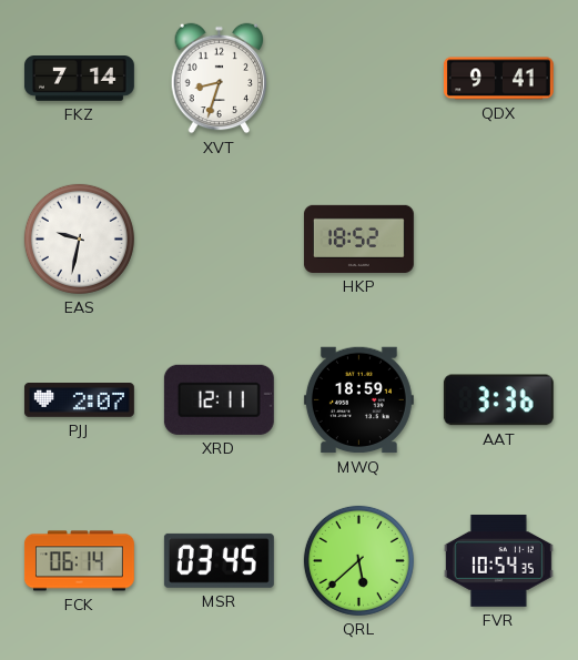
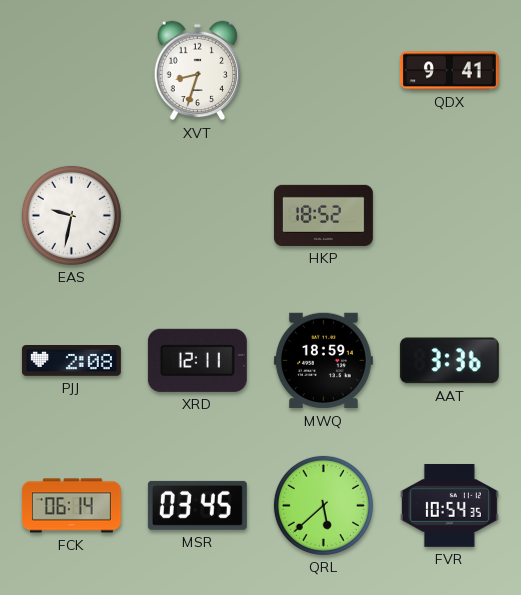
FKZ: 7:14 -> none
PJJ: 2:07 -> 2:08
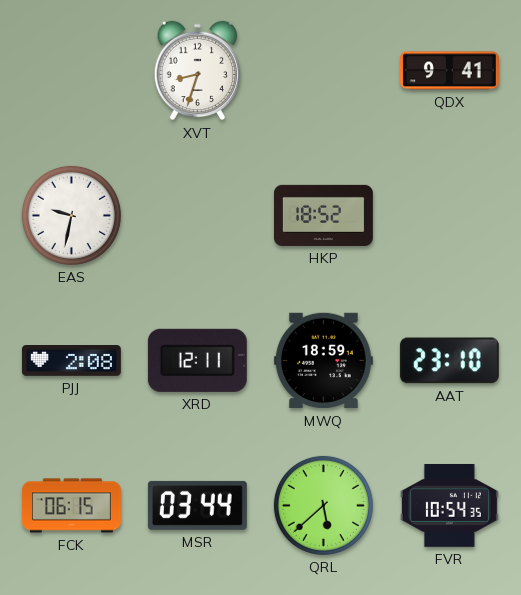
AAT: 3:36 -> 23:10
FCK: 06:14 -> 06:15
MSR: 03:45 -> 03:44
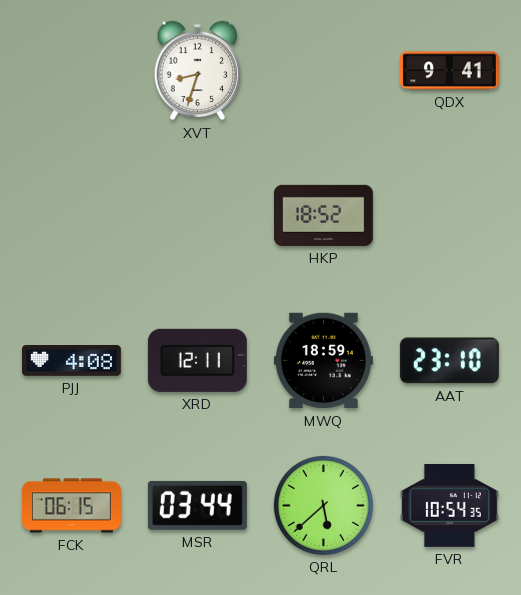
EAS: 9:32 -> none
PJJ: 2:08 -> 4:08
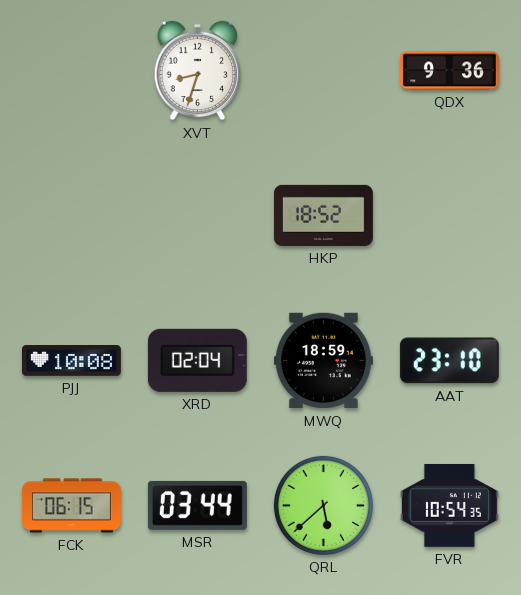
QDX: 9:41 -> 9:36
PJJ: 4:08 -> 10:08
XRD: 12:11 -> 02:04
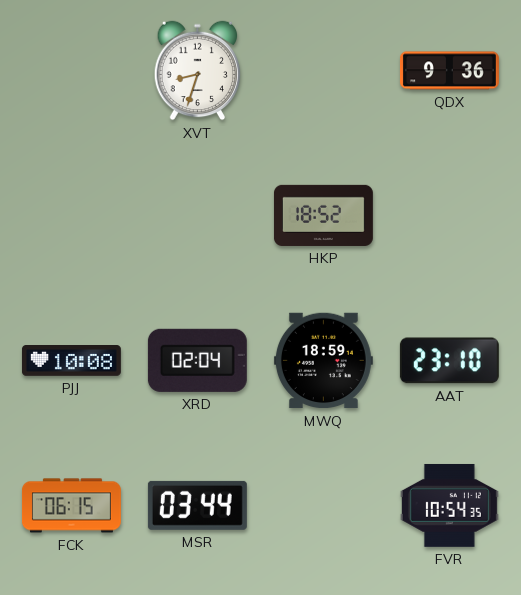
QRL: 5:38 -> none
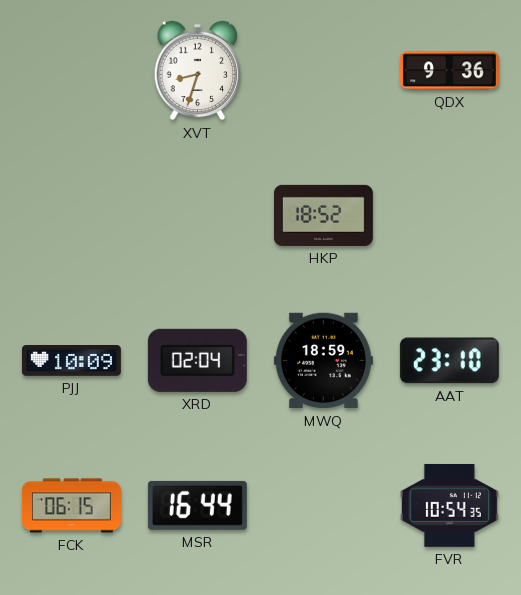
PJJ: 10:08 -> 10:09
MSR: 03:44 -> 16:44
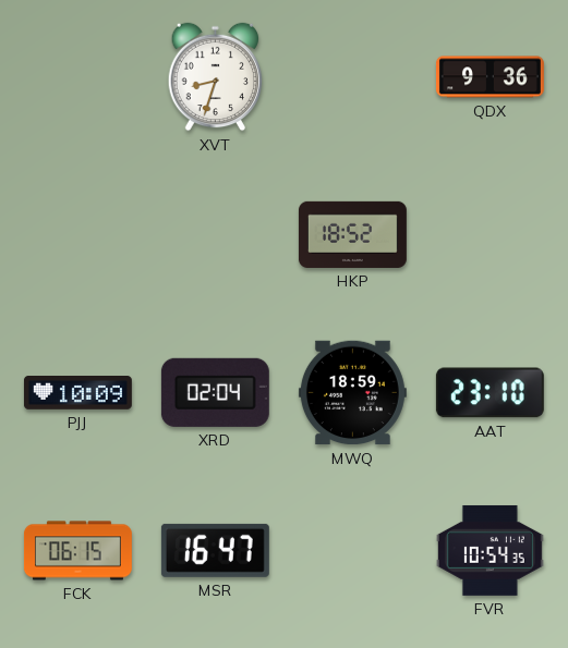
MSR: 16:44 -> 16:47
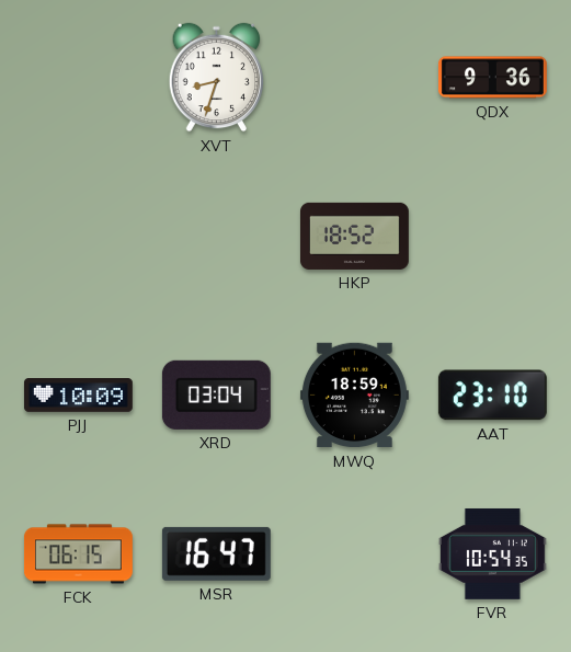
XRD: 02:04 -> 03:04
